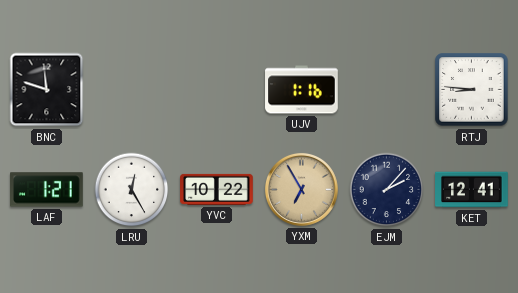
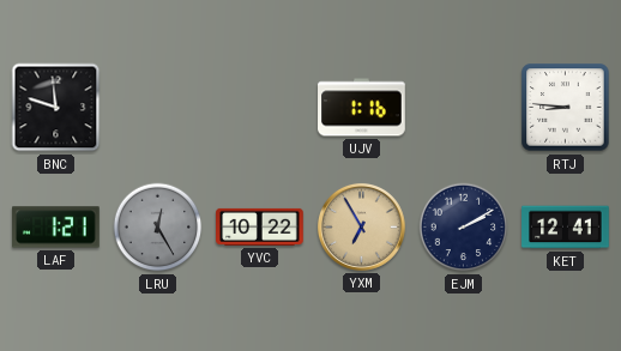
LRU dial: white -> grey
EJM: 2:07 -> 2:10
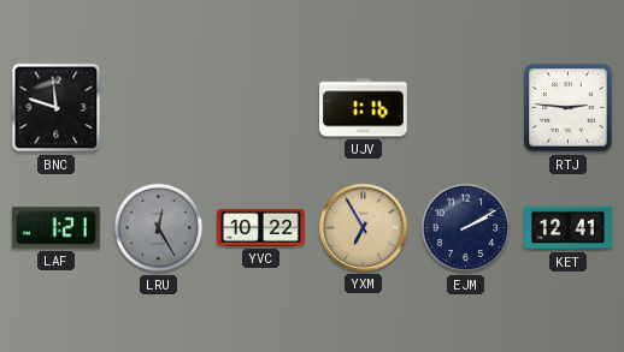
RTJ: 8:46 -> 2:46
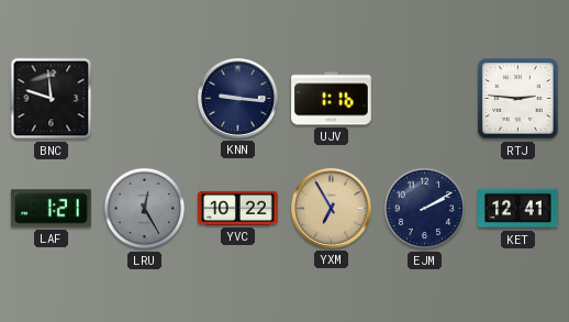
KNN: none -> 9:16
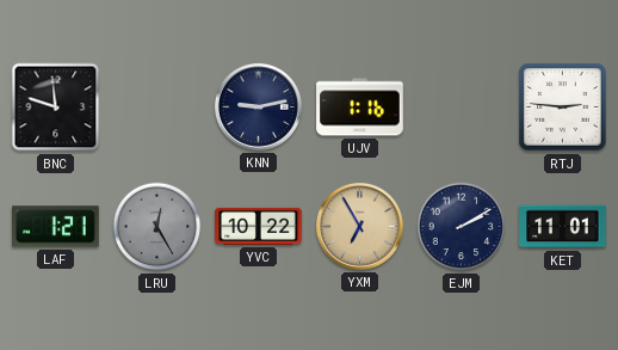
KNN: 9:16 -> 9:13
KET: 12:41 -> 11:01
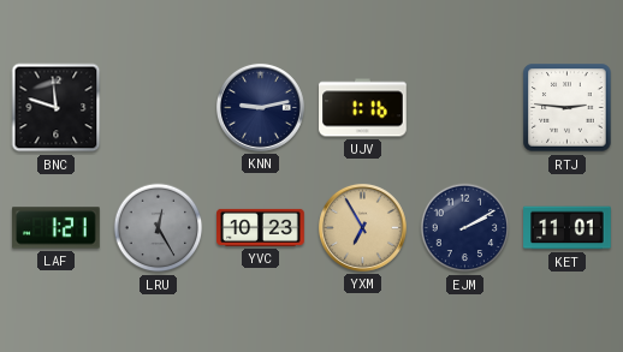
YVC: 10:22 -> 10:23
